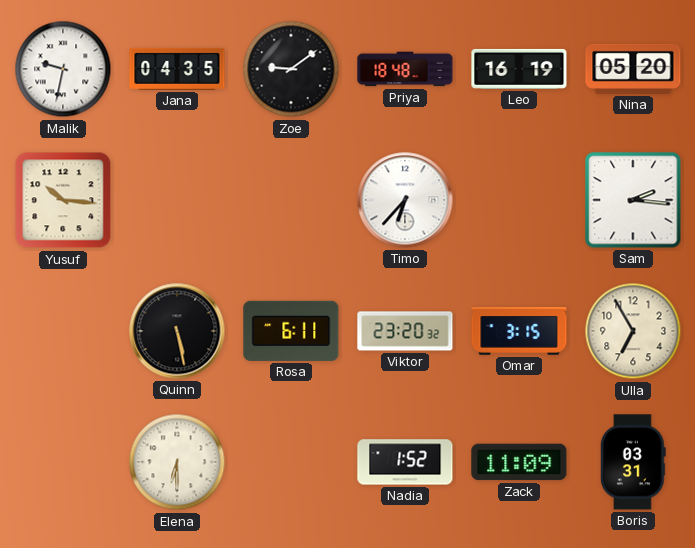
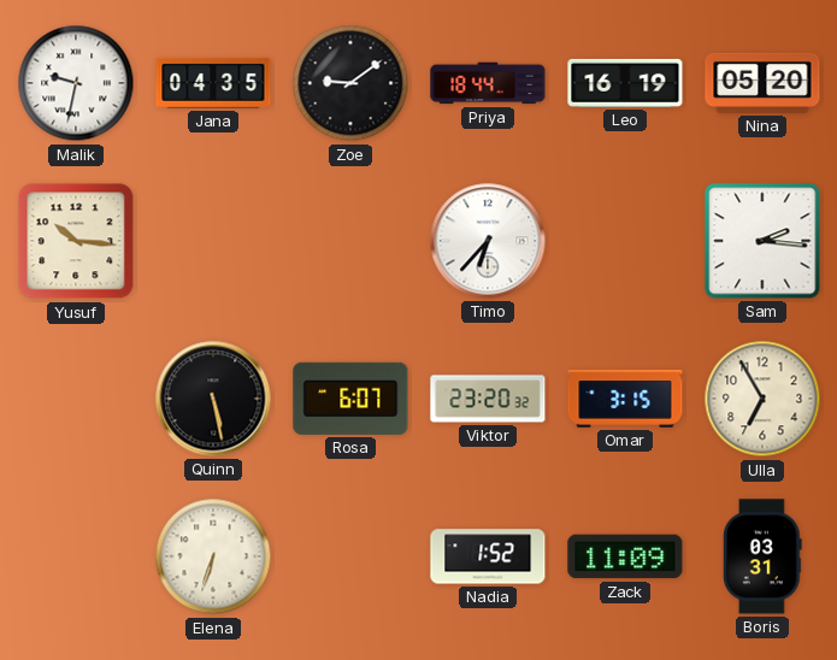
Priya: 18:48 -> 18:44
Rosa: 6:11 -> 6:07
Elena: 6:30 -> 6:33
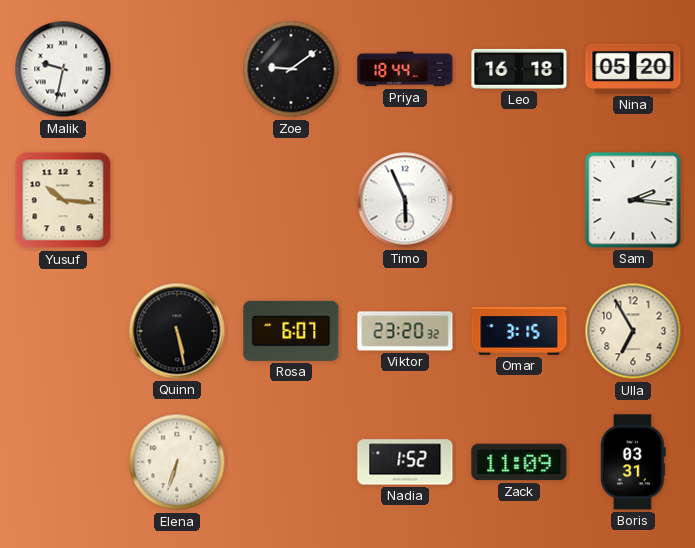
Jana: 04:35 -> none
Leo: 16:19 -> 16:18
Timo: 6:37 -> 5:56
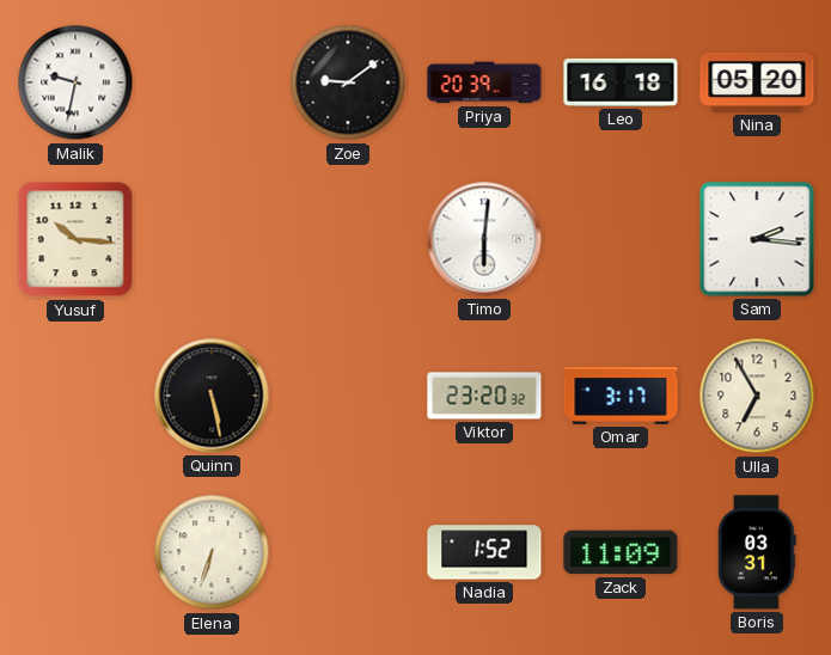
Priya: 18:44 -> 20:39
Timo: 5:56 -> 6:01
Rosa: 6:07 -> none
Omar: 3:15 -> 3:17
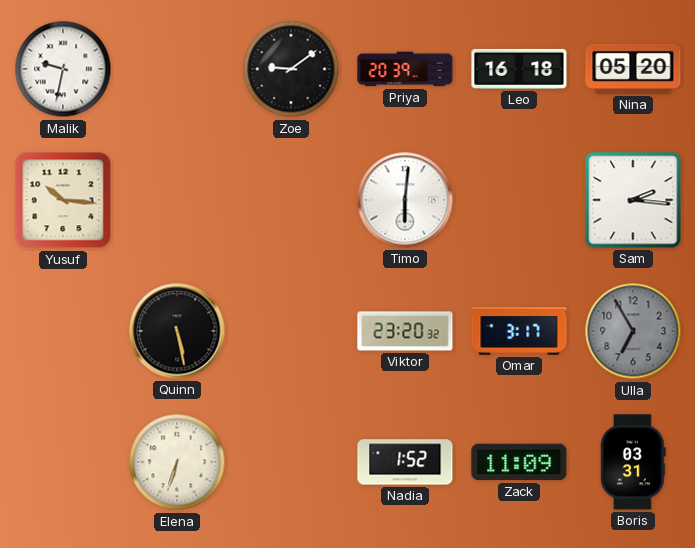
Ulla dial: cream -> grey
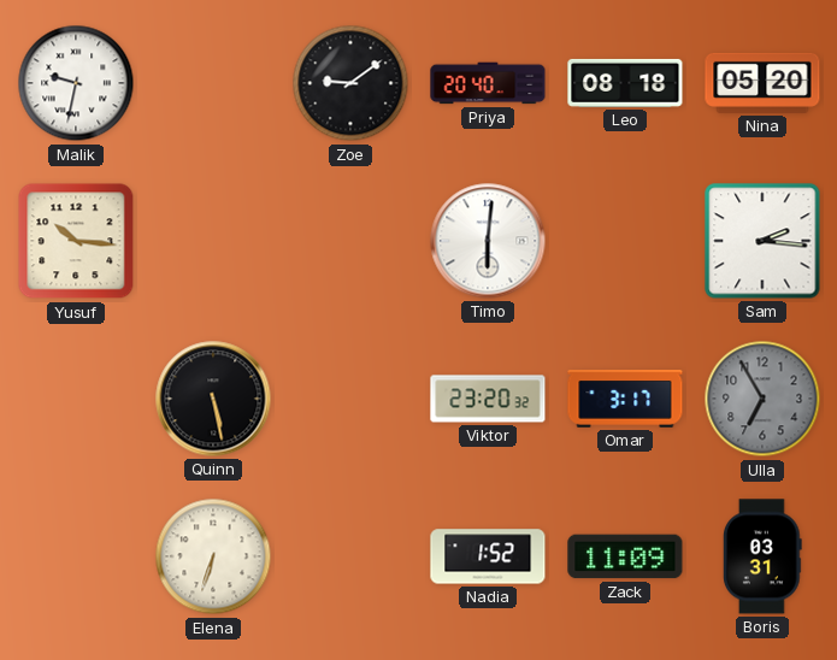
Priya: 20:39 -> 20:40
Leo: 16:18 -> 08:18
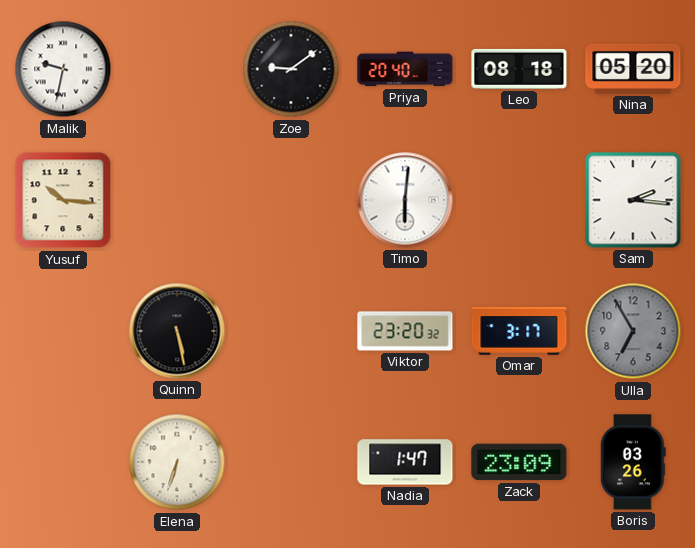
Nadia: 1:52 -> 1:47
Zack: 11:09 -> 23:09
Boris: 03:31 -> 03:26
